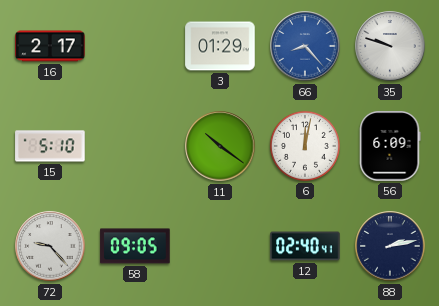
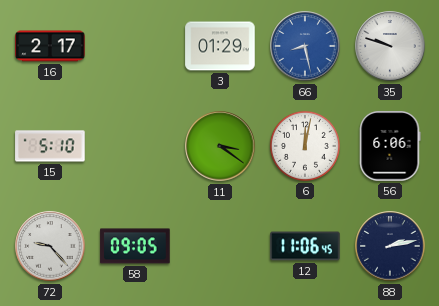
66: 8:23 -> 8:28
11: 10:21 -> 3:21
56: 6:09 -> 6:06
12: 02:40 -> 11:06
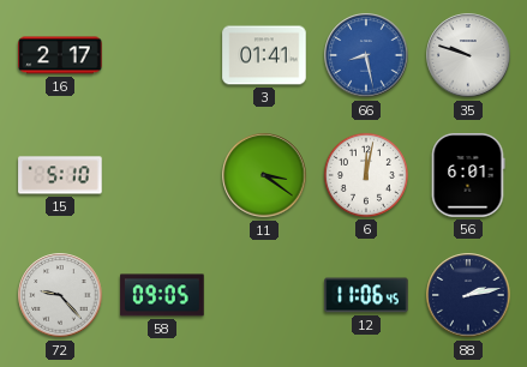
3: 01:29 -> 01:41
56: 6:06 -> 6:01
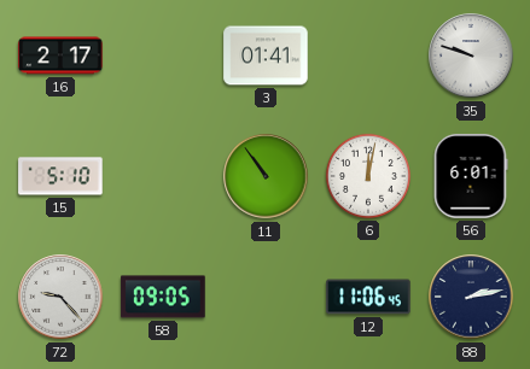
66: 8:28 -> none
11: 3:21 -> 10:54
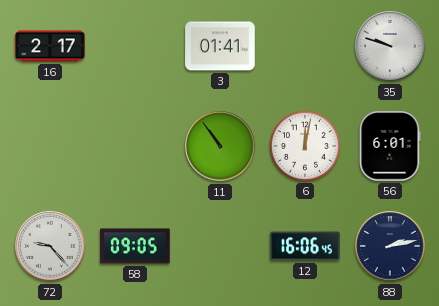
15: 5:10 -> none
12: 11:06 -> 16:06
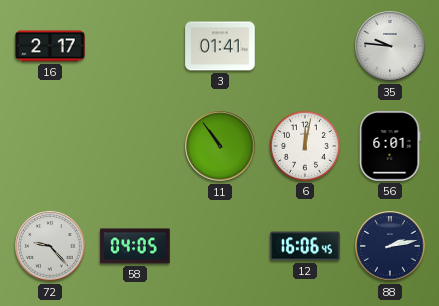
35: 9:48 -> 9:46
58: 09:05 -> 04:05
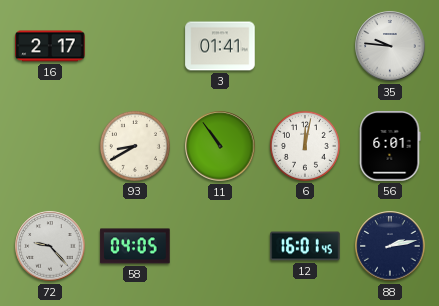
93: none -> 8:40
12: 16:06 -> 16:01
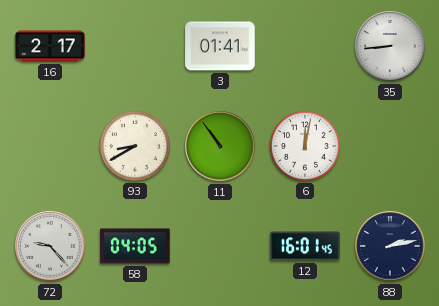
35: 9:46 -> 8:44
56: 6:01 -> none
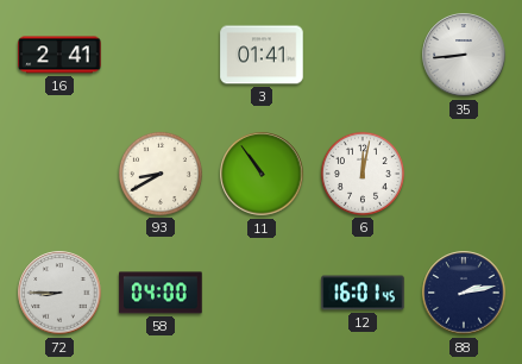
16: 2:17 -> 2:41
72: 9:23 -> 8:45
58: 04:05 -> 04:00
